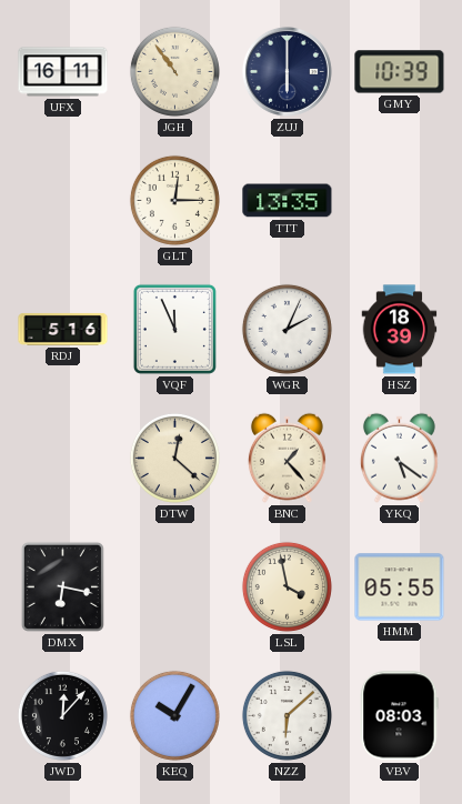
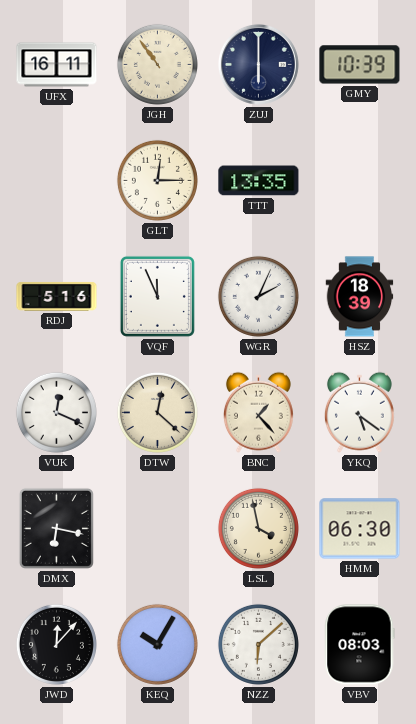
VUK: none -> 12:19
HMM: 05:55 -> 06:30
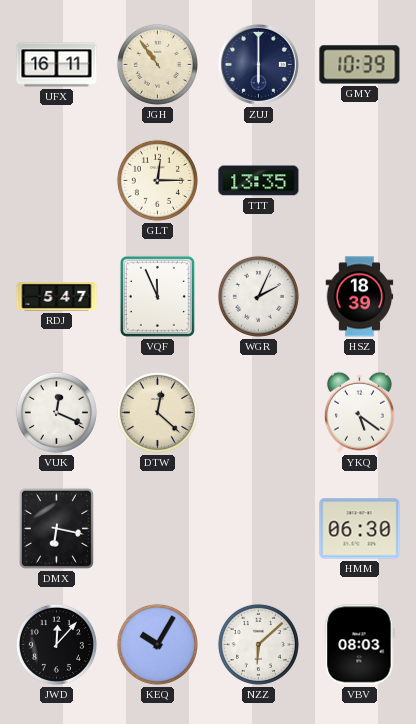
RDJ: 5:16 -> 5:47
BNC: 1:23 -> none
LSL: 3:58 -> none
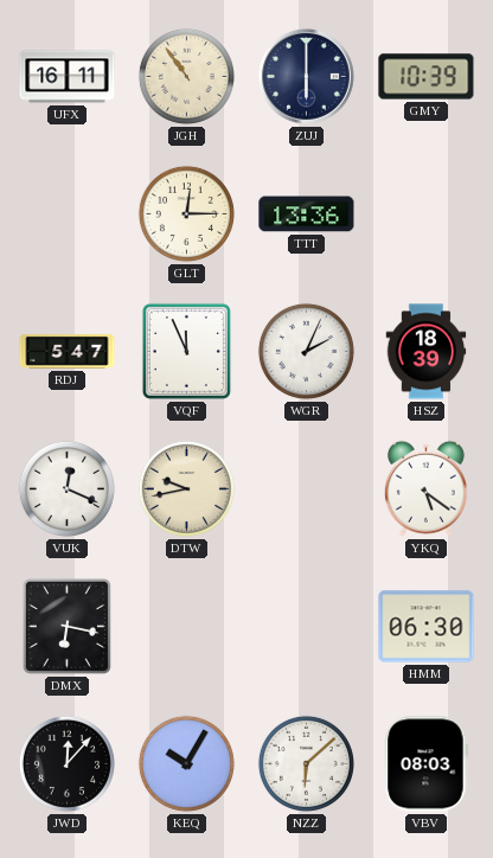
TTT: 13:35 -> 13:36
DTW: 12:22 -> 9:43
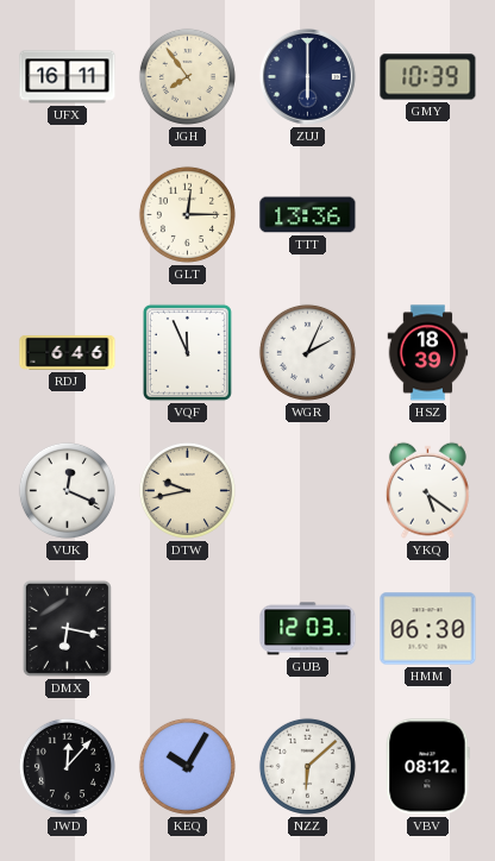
JGH: 10:54 -> 7:54
RDJ: 5:47 -> 6:46
GUB: none -> 12:03
VBV: 08:03 -> 08:12
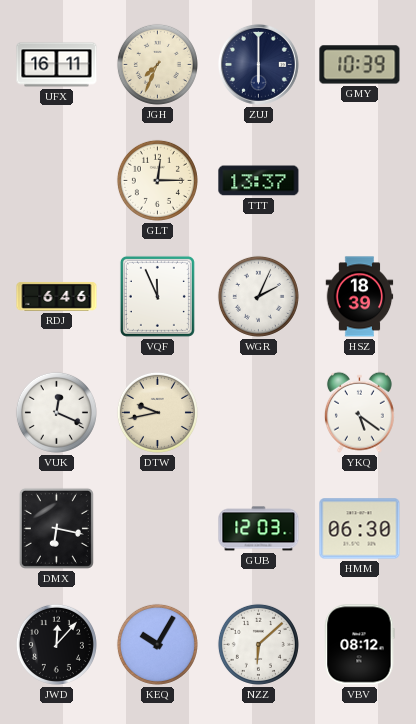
JGH: 7:54 -> 7:34
TTT: 13:36 -> 13:37
